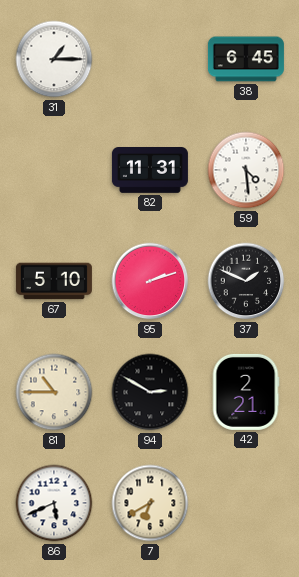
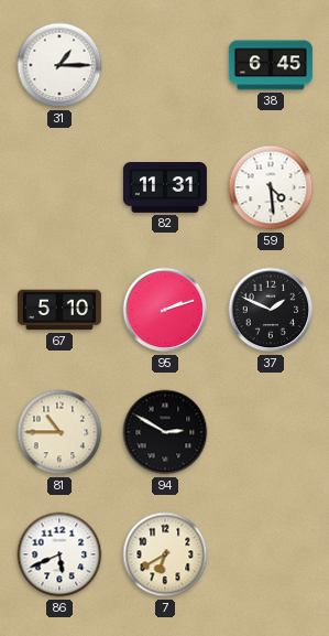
42: 2:21 -> none
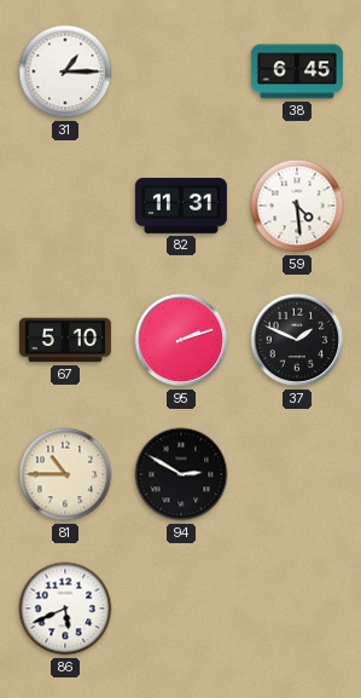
7: 6:40 -> none
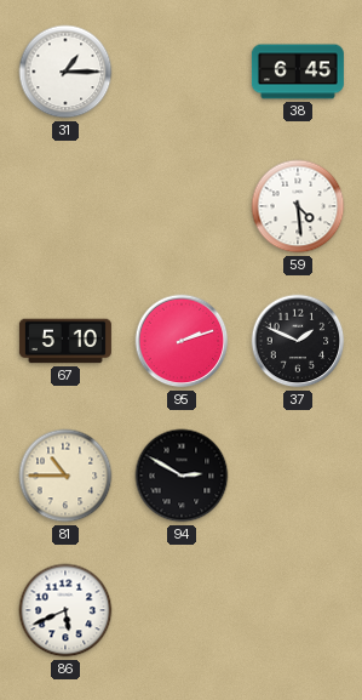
82: 11:31 -> none
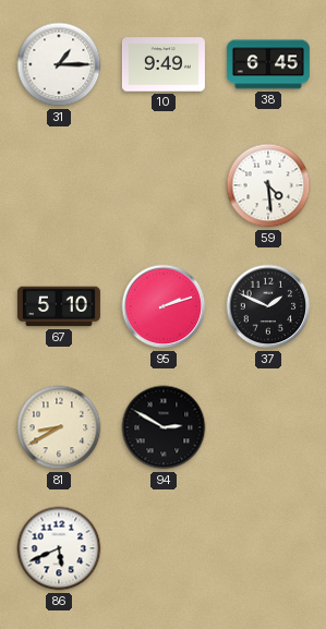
10: none -> 9:49
81: 10:45 -> 8:40
